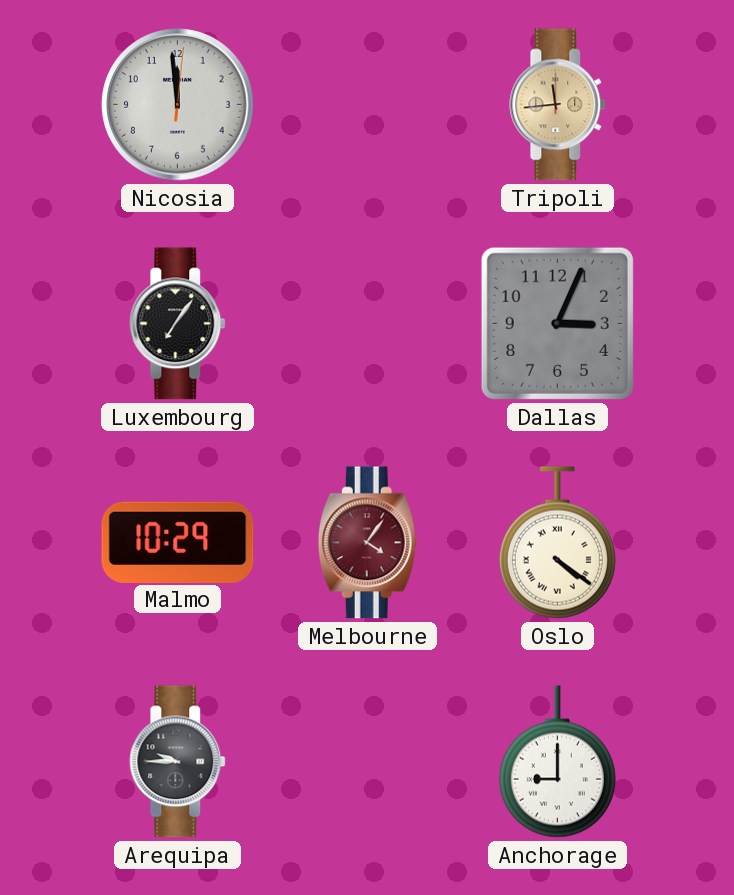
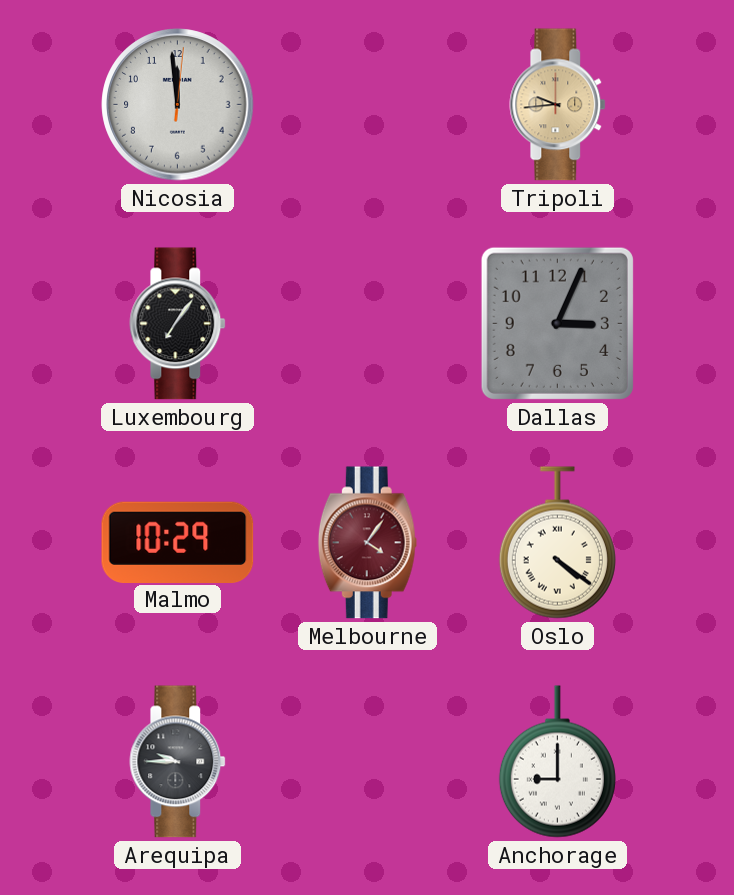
Tripoli: 11:44 -> 9:44
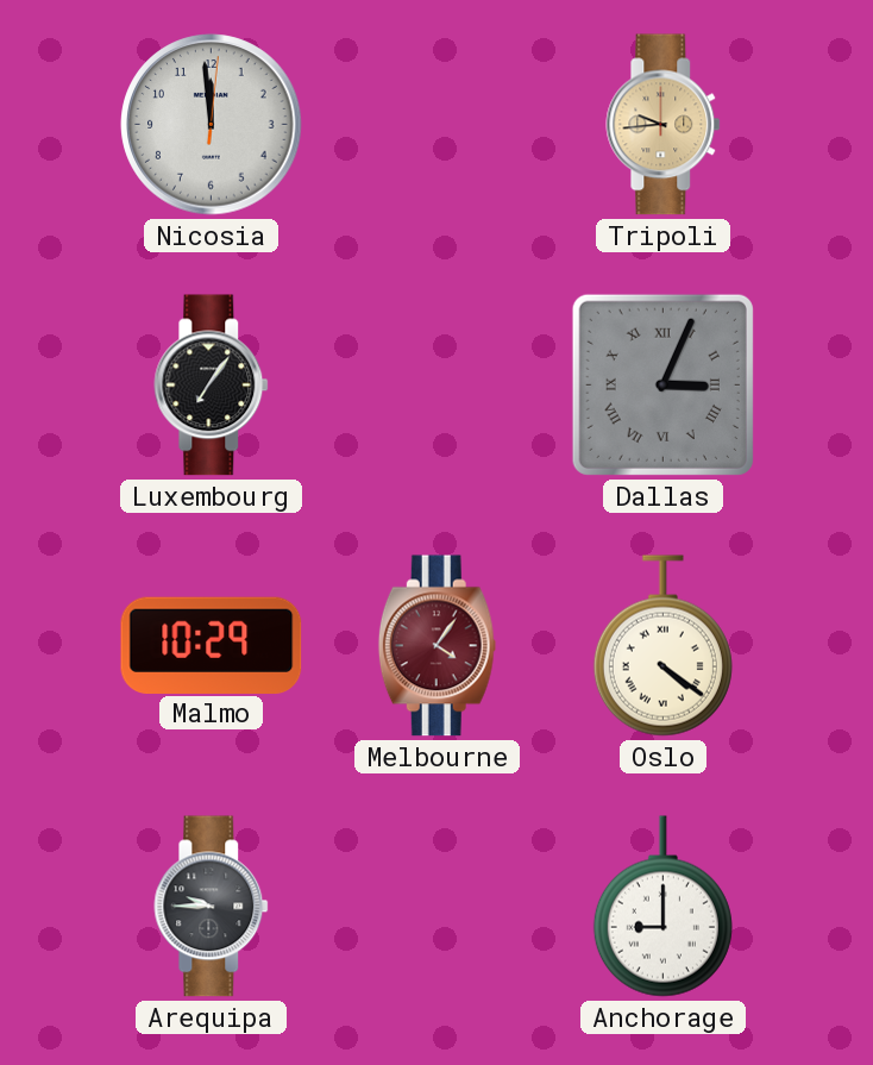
Dallas numerals: Arabic -> Roman
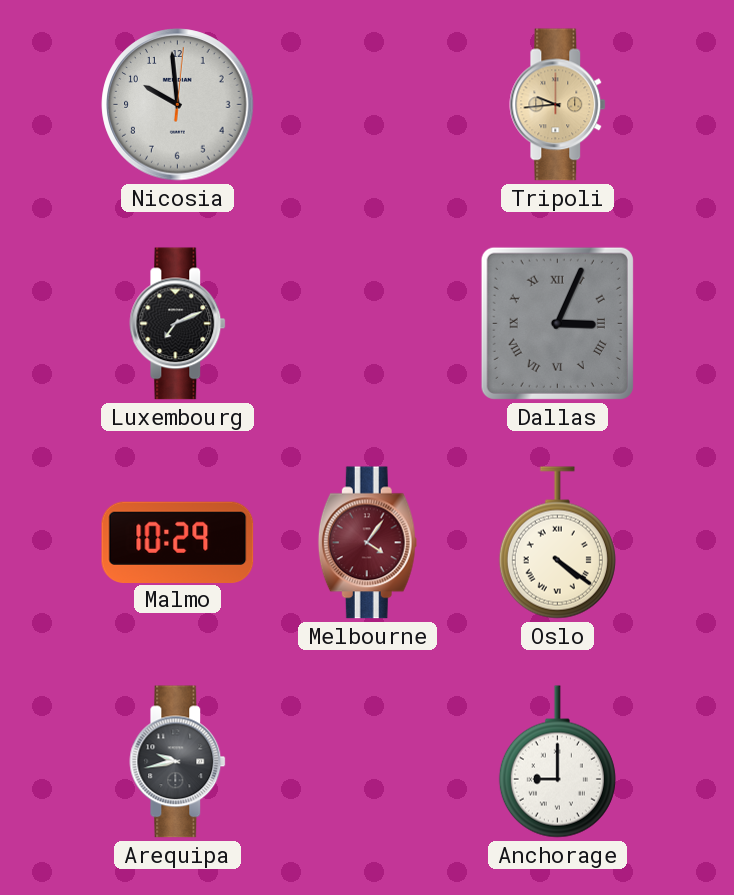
Nicosia: 11:59 -> 9:59
Luxembourg: 7:06 -> 7:11
Arequipa: 9:45 -> 9:43
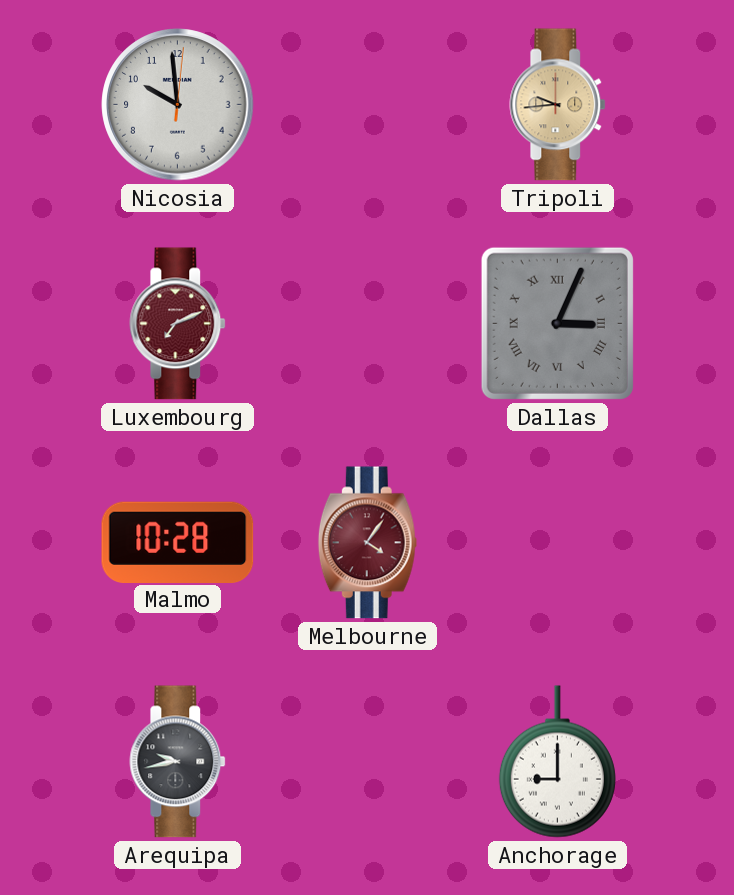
Luxembourg dial: black -> burgundy
Malmo: 10:29 -> 10:28
Oslo: 4:21 -> none
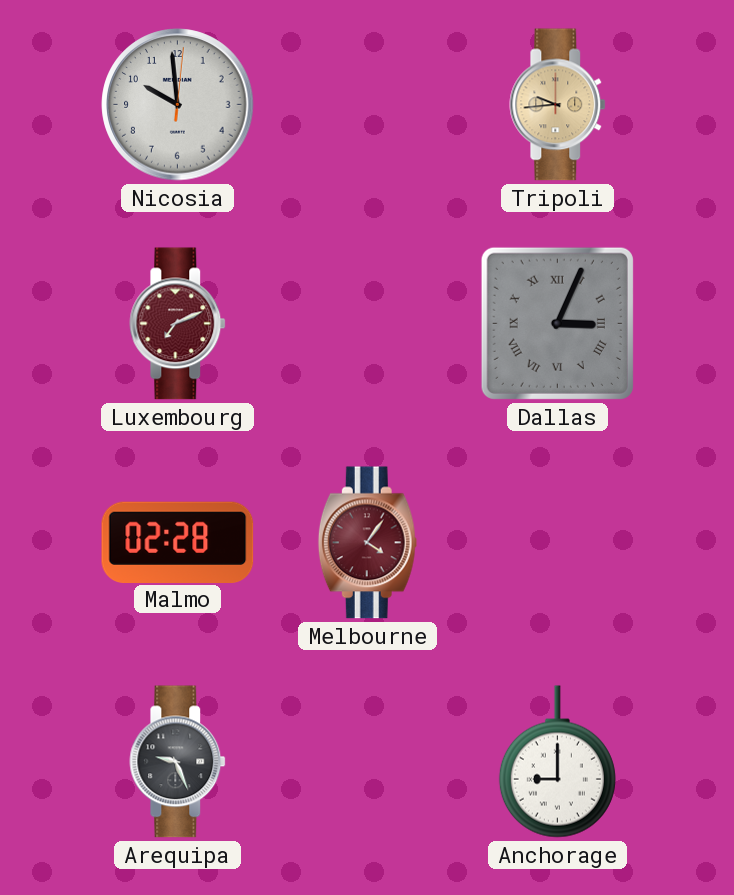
Malmo: 10:28 -> 02:28
Arequipa: 9:43 -> 9:26
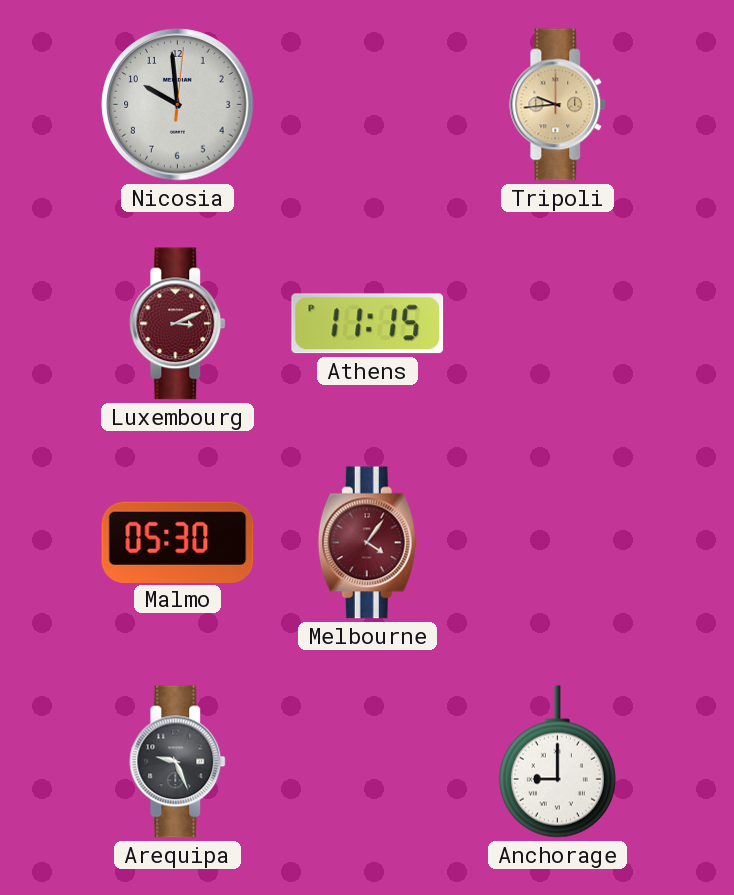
Luxembourg: 7:11 -> 3:11
Athens: none -> 11:15
Dallas: 3:04 -> none
Malmo: 02:28 -> 05:30
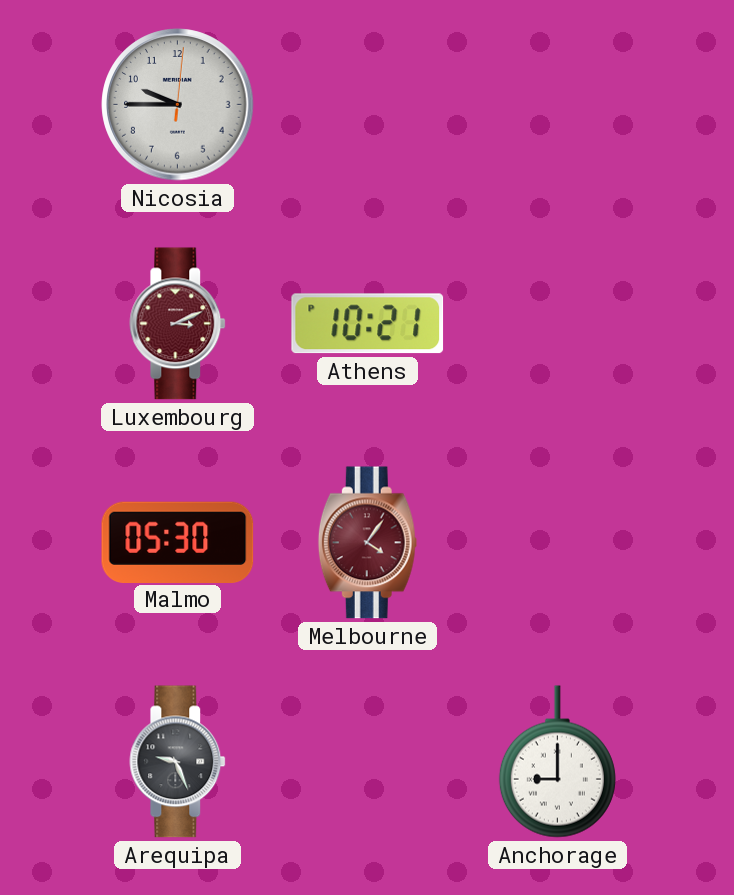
Nicosia: 9:59 -> 9:45
Tripoli: 9:44 -> none
Athens: 11:15 -> 10:21
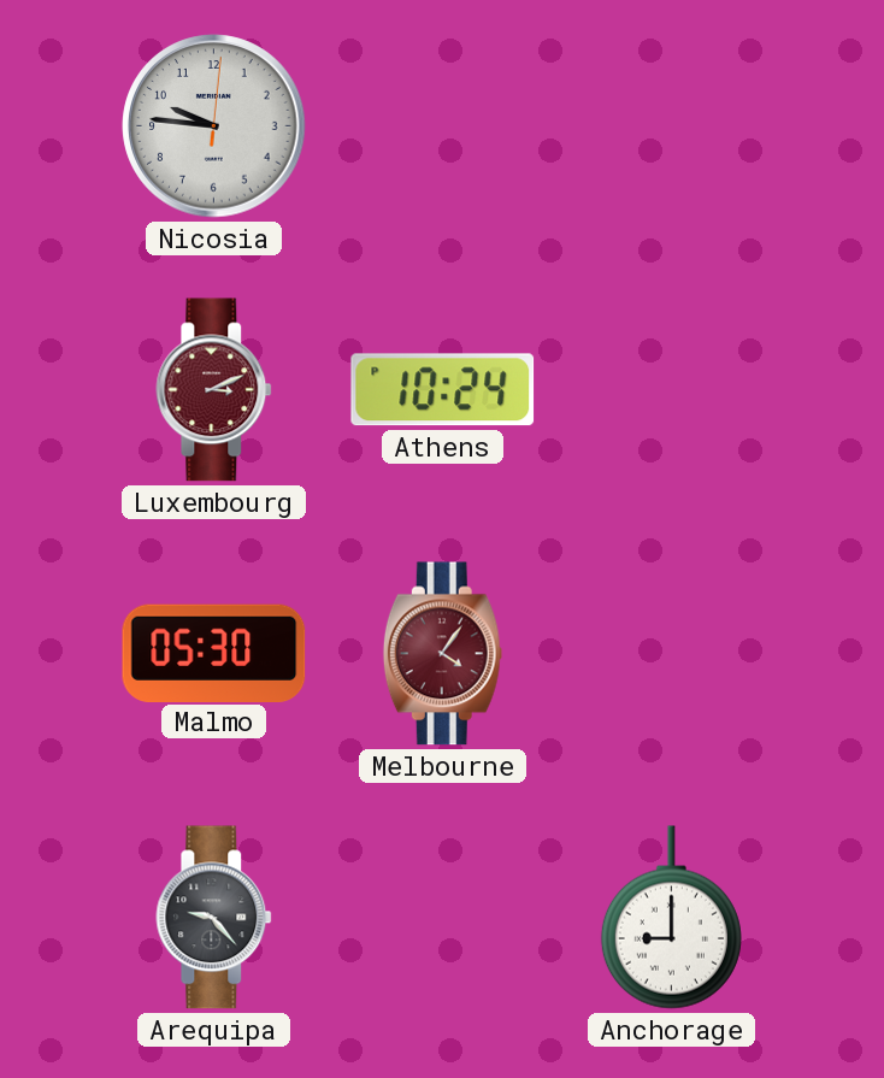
Nicosia: 9:45 -> 9:46
Athens: 10:21 -> 10:24
Arequipa: 9:26 -> 9:23
